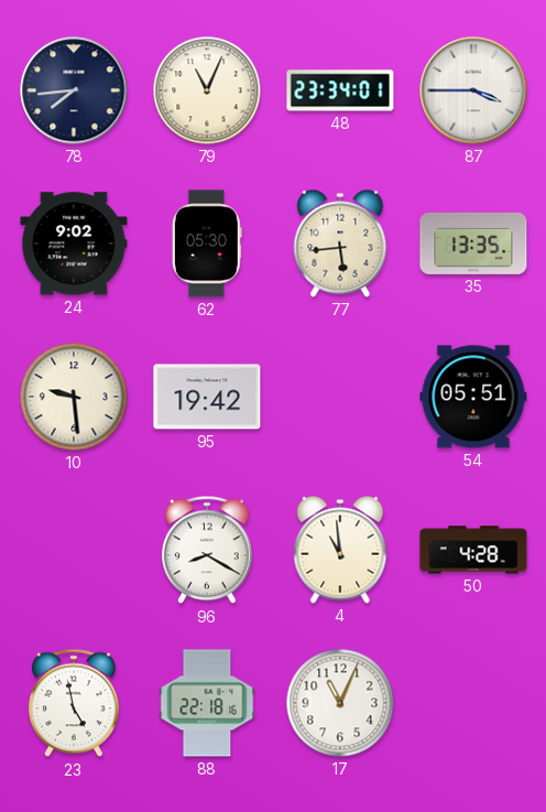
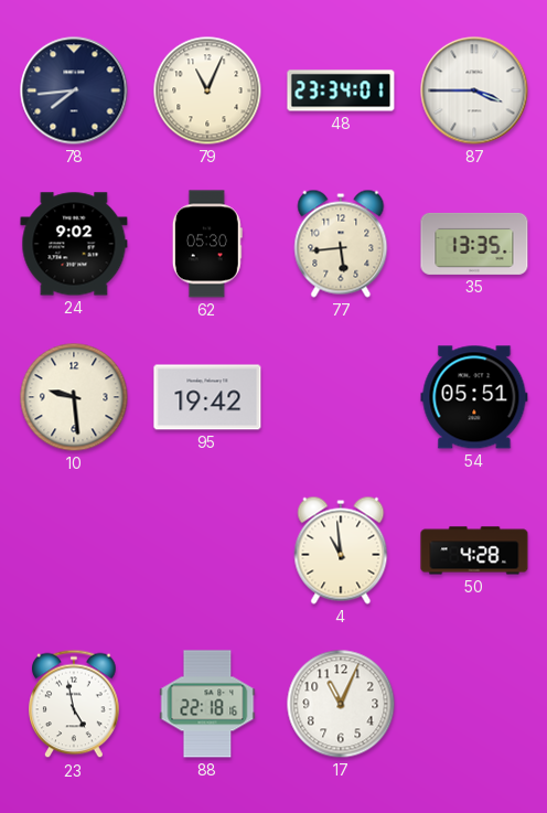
96: 8:20 -> none
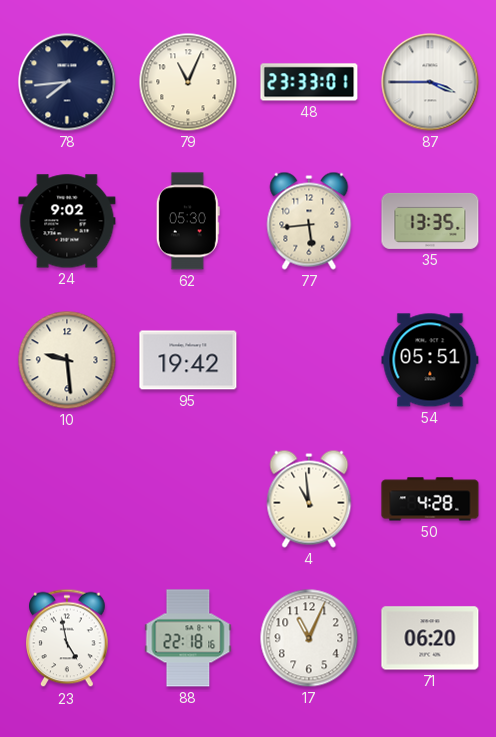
48: 23:34 -> 23:33
71: none -> 06:20
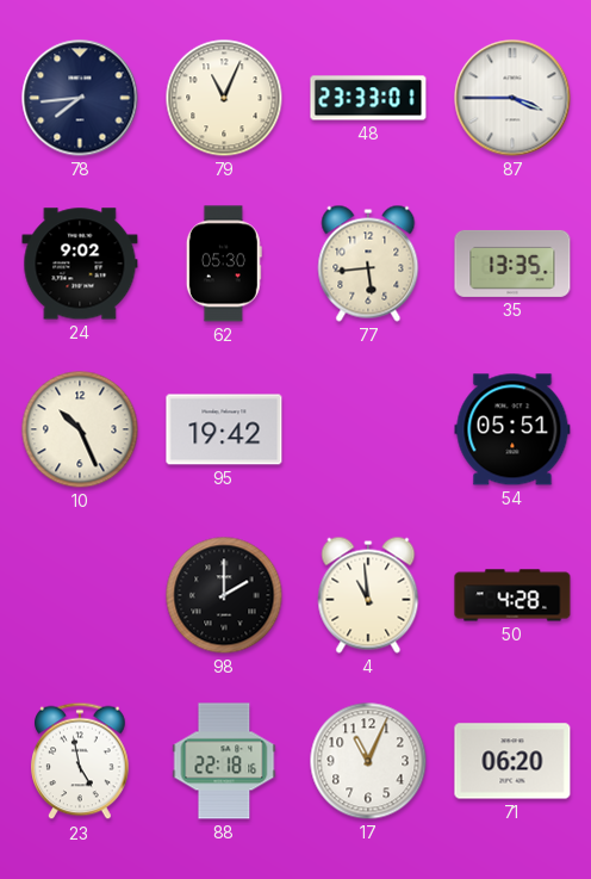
10: 9:29 -> 10:26
98: none -> 2:00
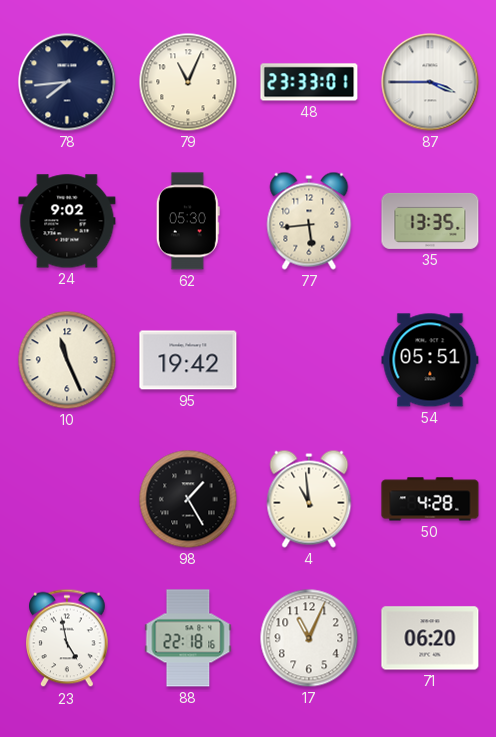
10: 10:26 -> 11:26
98: 2:00 -> 1:25
